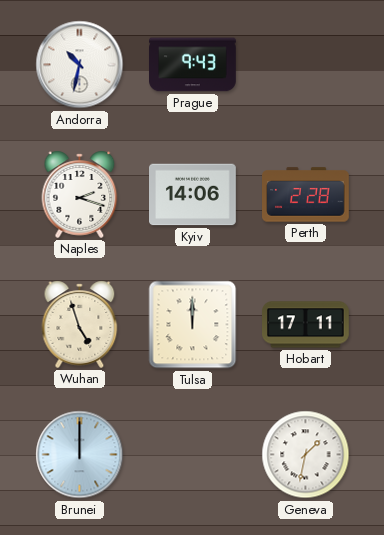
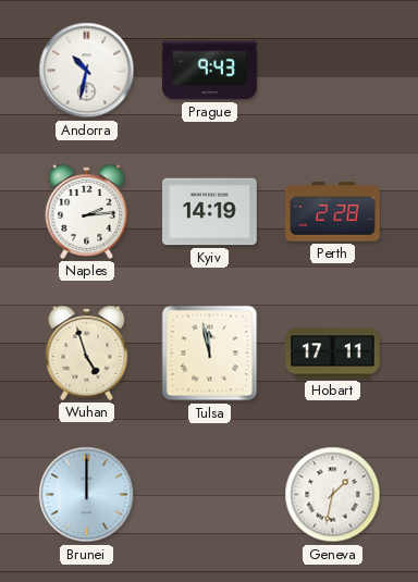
Naples: 2:18 -> 2:14
Kyiv: 14:06 -> 14:19
Tulsa: 12:00 -> 11:58
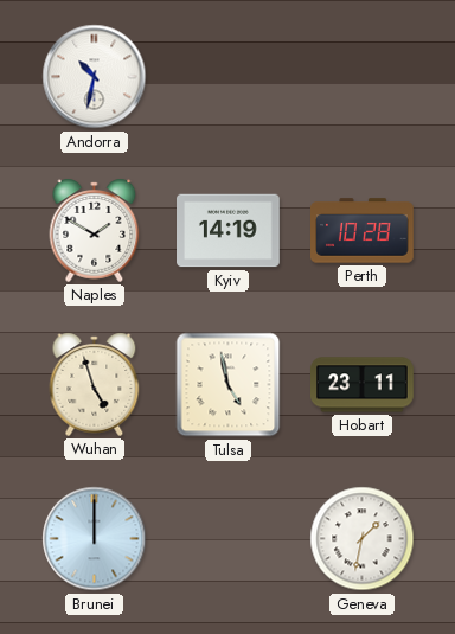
Prague: 9:43 -> none
Naples: 2:14 -> 1:50
Perth: 2:28 -> 10:28
Tulsa: 11:58 -> 4:58
Hobart: 17:11 -> 23:11
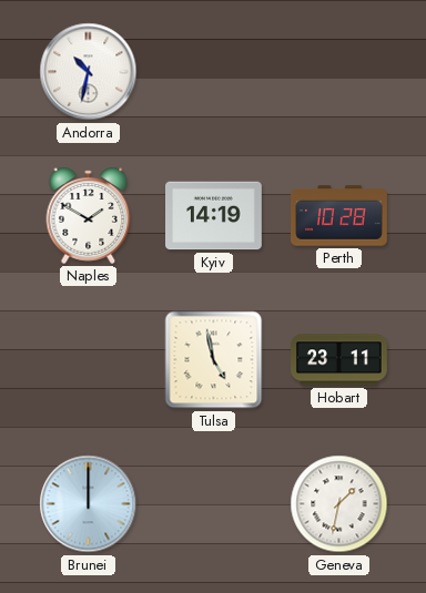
Wuhan: 4:57 -> none
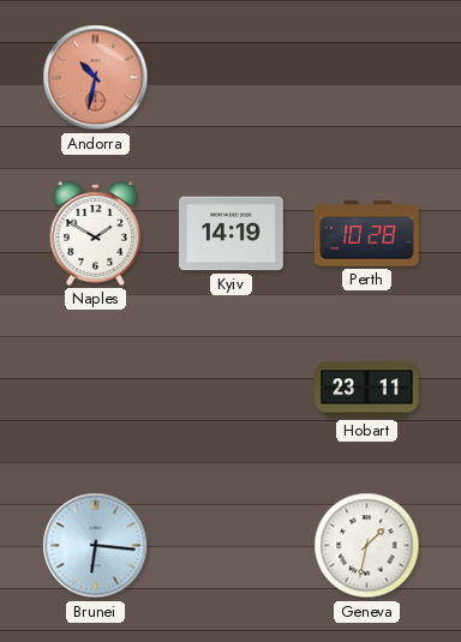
Andorra dial: white -> salmon
Tulsa: 4:58 -> none
Brunei: 12:00 -> 6:16
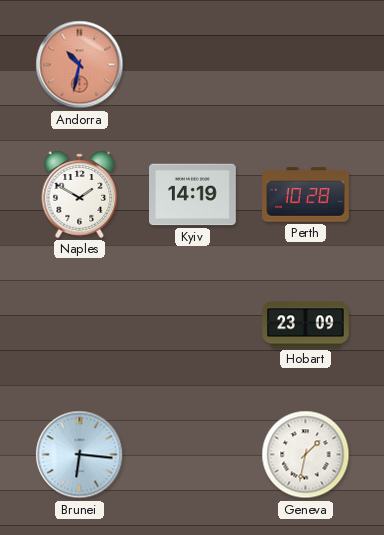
Hobart: 23:11 -> 23:09
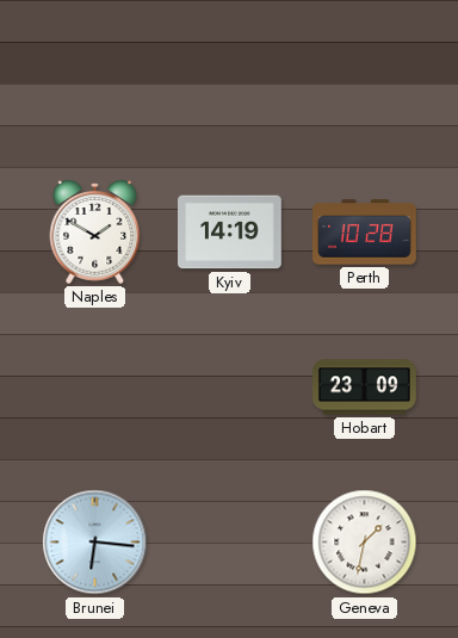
Andorra: 10:32 -> none
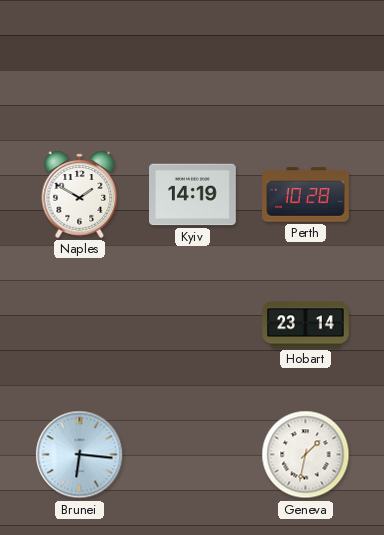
Hobart: 23:09 -> 23:14
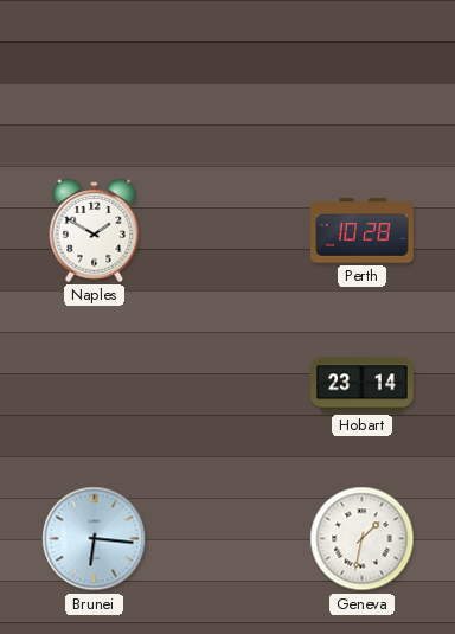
Kyiv: 14:19 -> none
